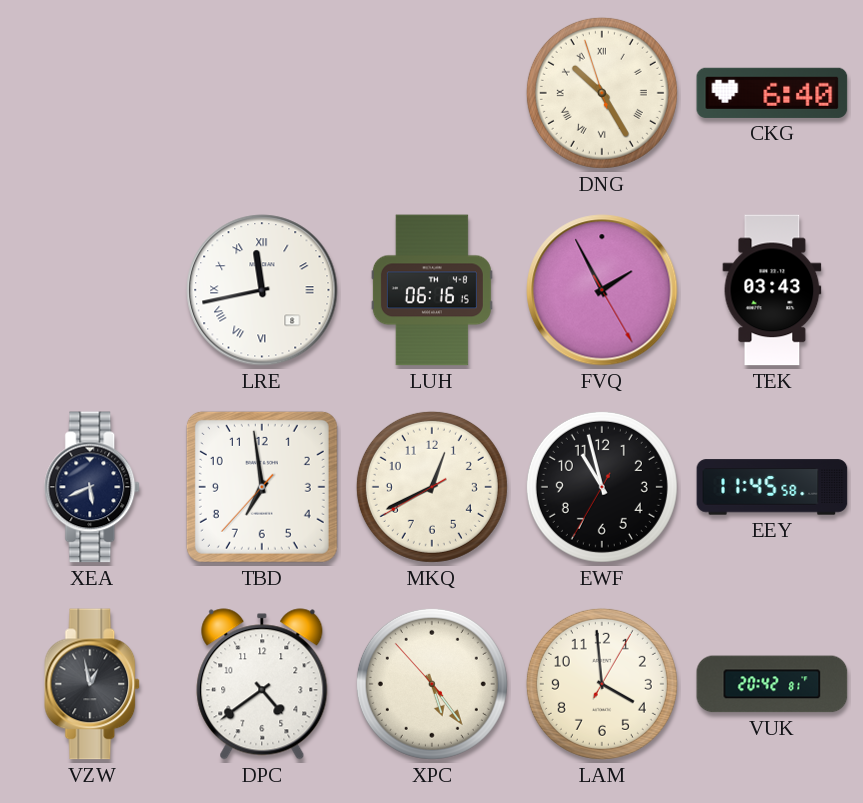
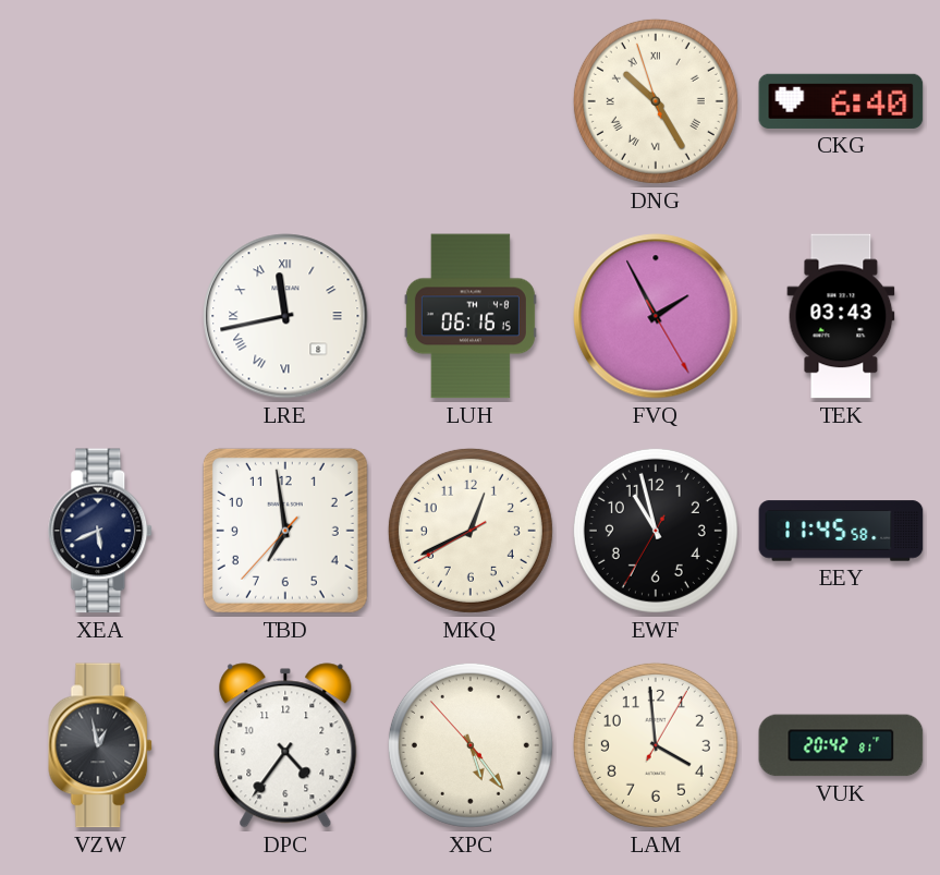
DPC: 4:39 -> 4:36
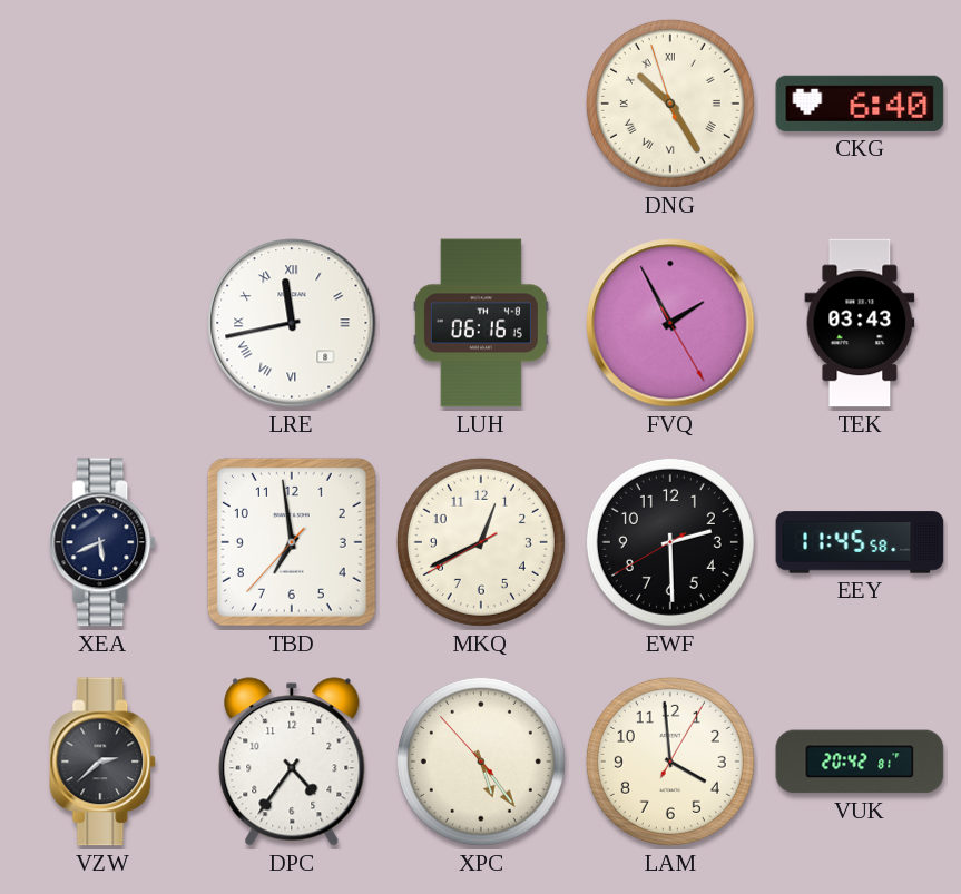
EWF: 10:57 -> 2:29
VZW: 12:58 -> 2:38
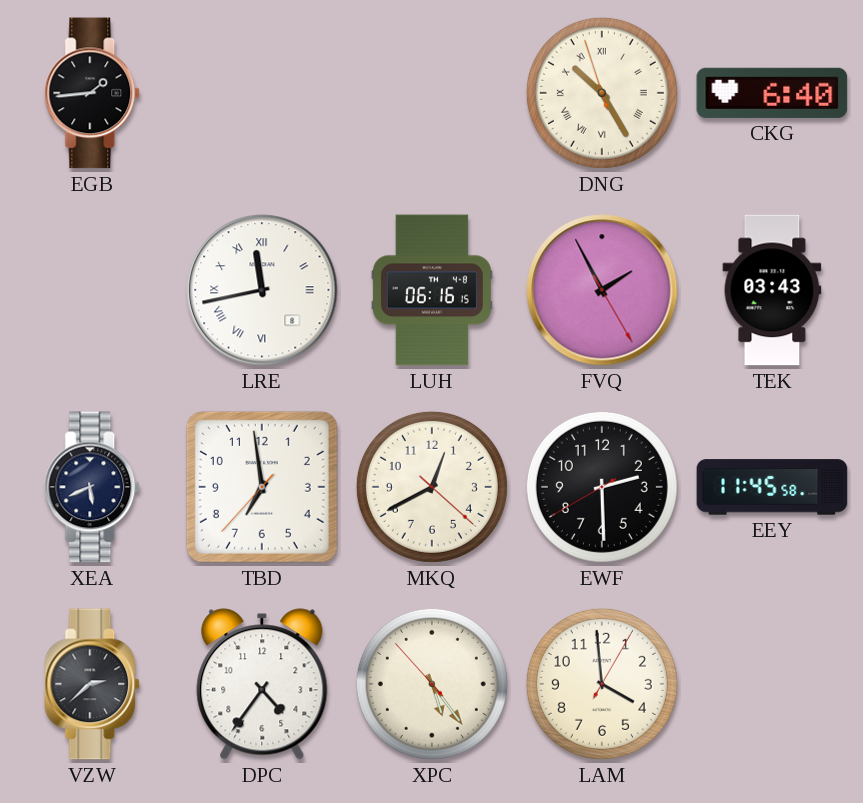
EGB: none -> 1:44
MKQ: 12:40:40 -> 12:40:22
VUK: 20:42 -> none
